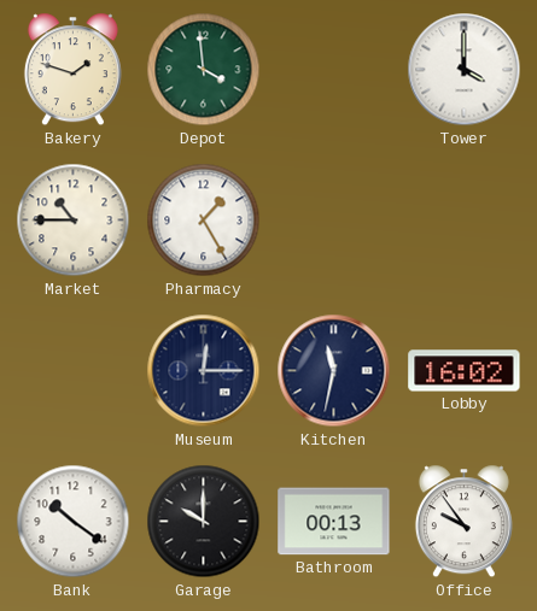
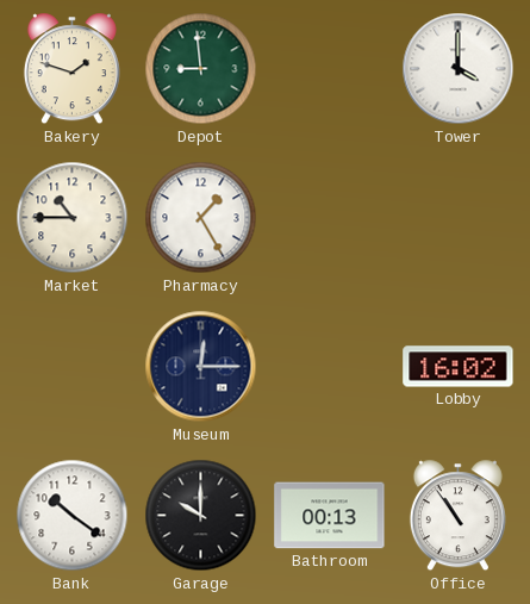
Depot: 3:59 -> 8:59
Kitchen: 11:32 -> none
Office: 9:54 -> 10:54
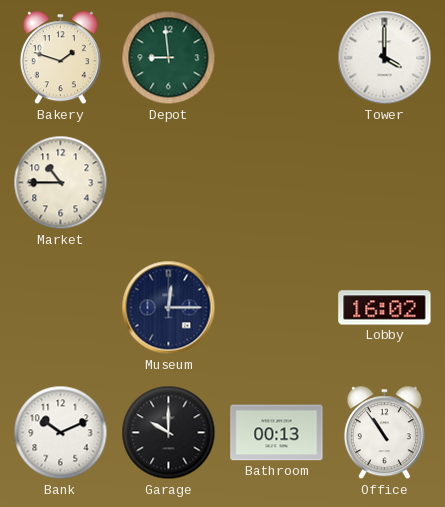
Pharmacy: 1:25 -> none
Bank: 10:21 -> 10:11
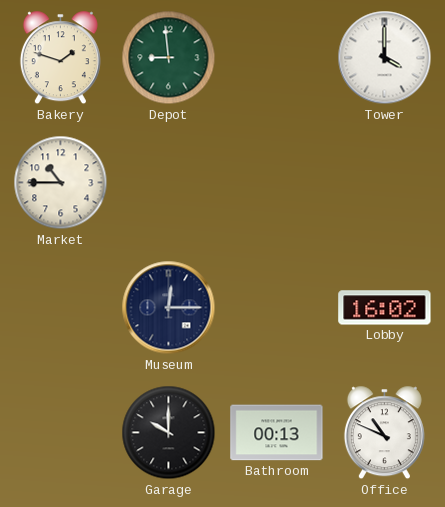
Bank: 10:11 -> none
Office: 10:54 -> 10:49
